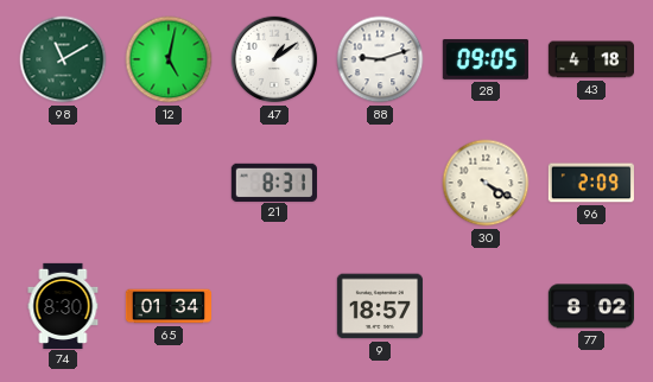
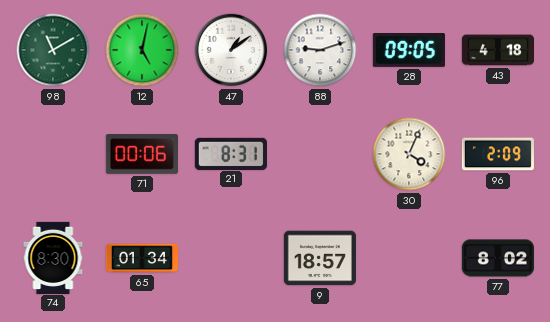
71: none -> 00:06
30: 4:20 -> 4:04
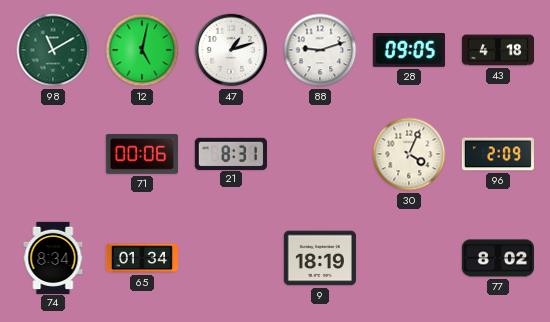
47: 1:09 -> 1:12
74: 8:30 -> 8:34
9: 18:57 -> 18:19
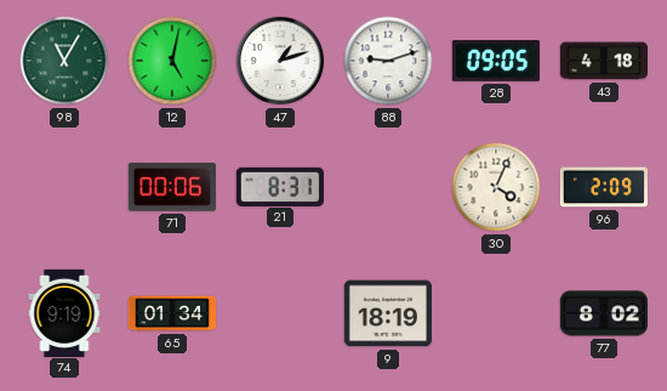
98: 11:10 -> 11:05
74: 8:34 -> 9:19
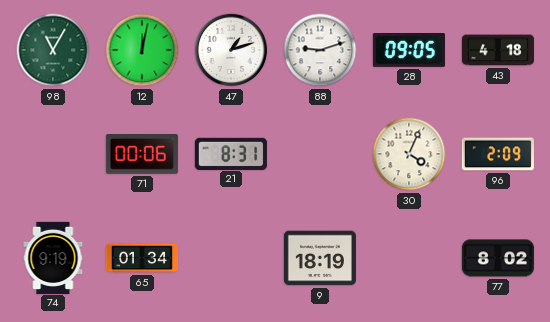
12: 5:02 -> 12:02
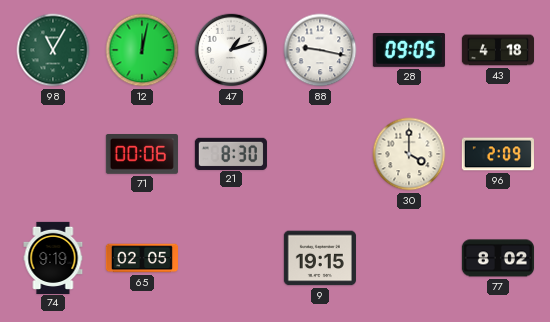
88: 9:12 -> 9:17
21: 8:31 -> 8:30
30: 4:04 -> 4:00
65: 01:34 -> 02:05
9: 18:19 -> 19:15
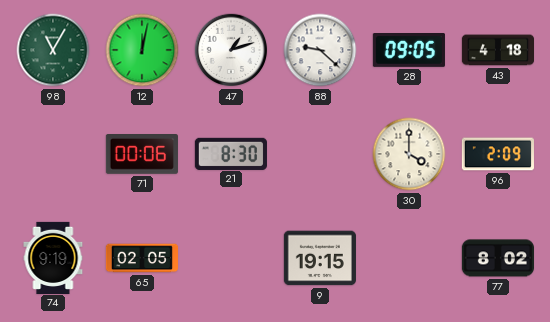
88: 9:17 -> 9:22
